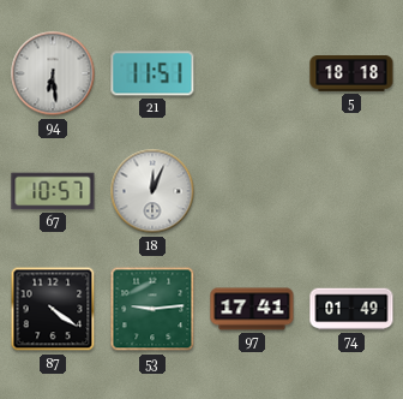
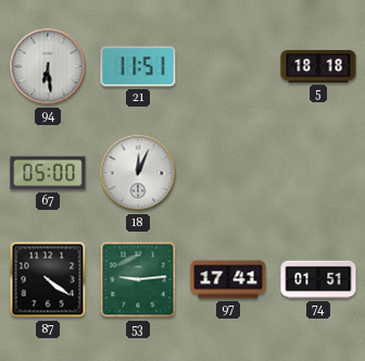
67: 10:57 -> 05:00
74: 01:49 -> 01:51
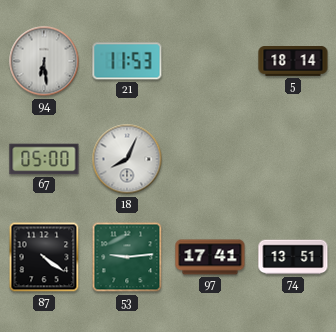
21: 11:51 -> 11:53
5: 18:18 -> 18:14
18: 12:04 -> 8:04
74: 01:51 -> 13:51
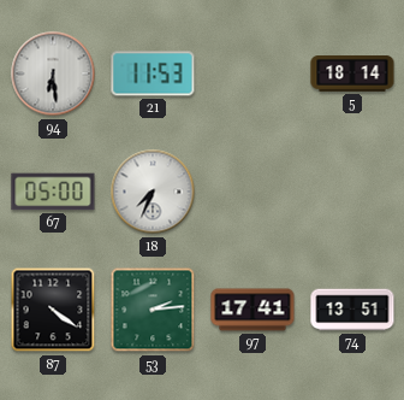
18: 8:04 -> 7:34
53: 9:14 -> 2:14
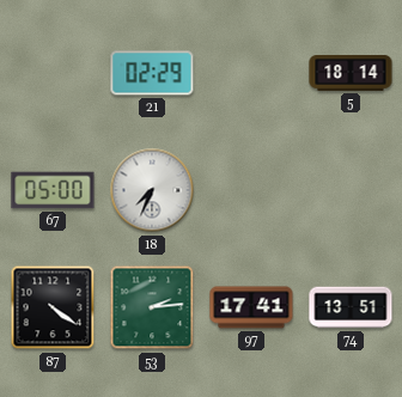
94: 6:29 -> none
21: 11:53 -> 02:29
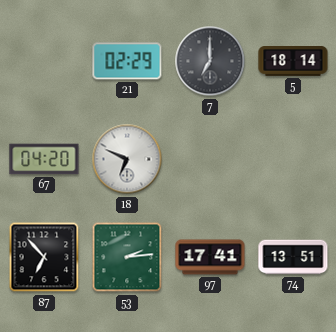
7: none -> 7:00
67: 05:00 -> 04:20
18: 7:34 -> 6:49
87: 4:21 -> 6:53
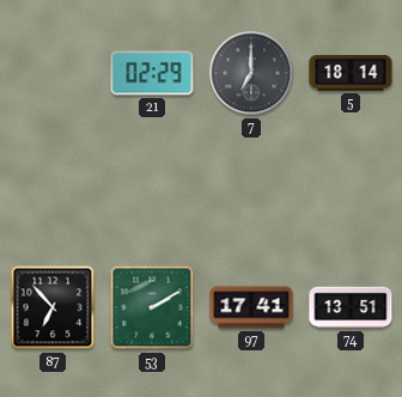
67: 04:20 -> none
18: 6:49 -> none
53: 2:14 -> 2:10
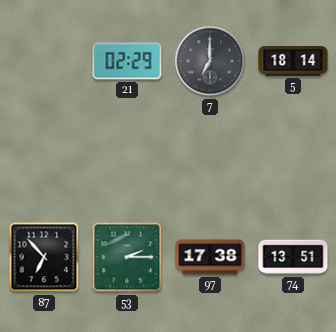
53: 2:10 -> 2:15
97: 17:41 -> 17:38
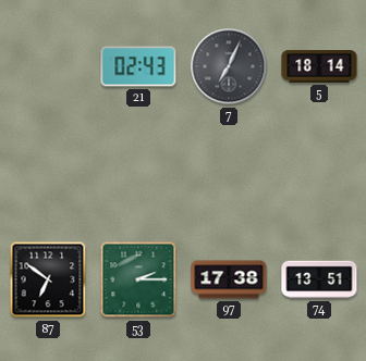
21: 02:29 -> 02:43
7: 7:00 -> 7:04
87: 6:53 -> 6:51
